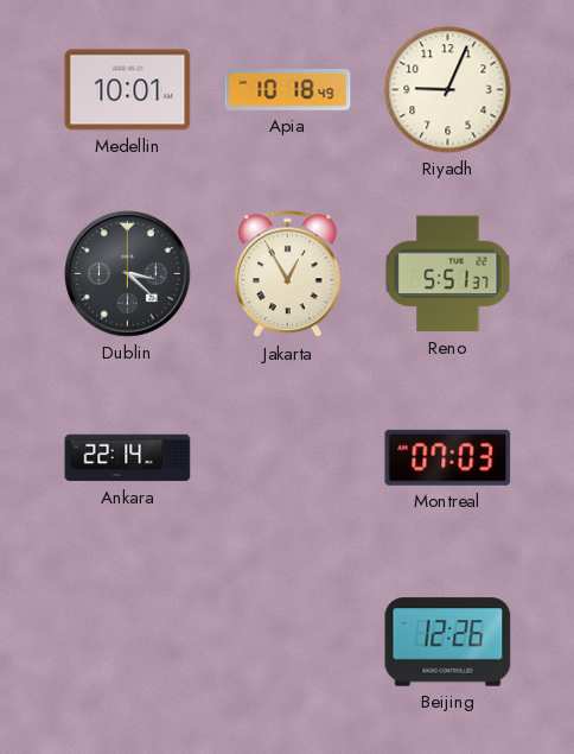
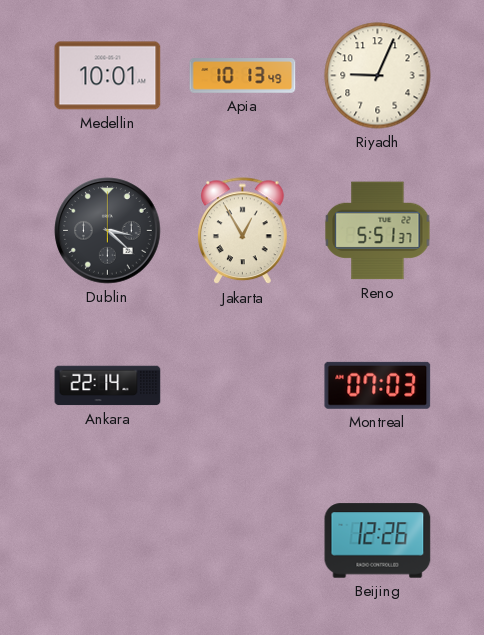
Apia: 10:18 -> 10:13
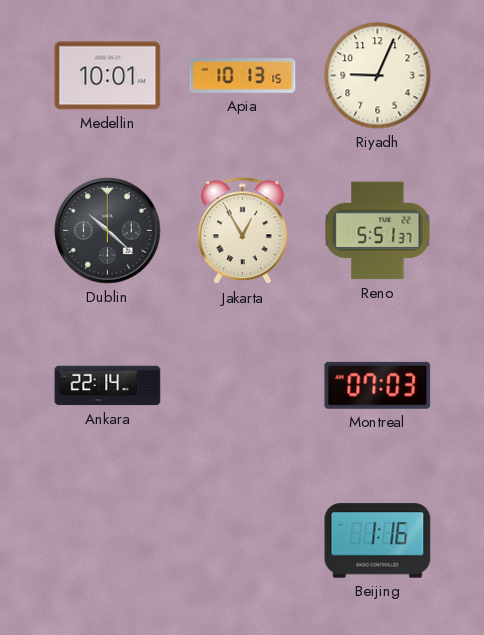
Apia: 10:13:49 -> 10:13:15
Dublin: 3:22 -> 10:22
Beijing: 12:26 -> 1:16
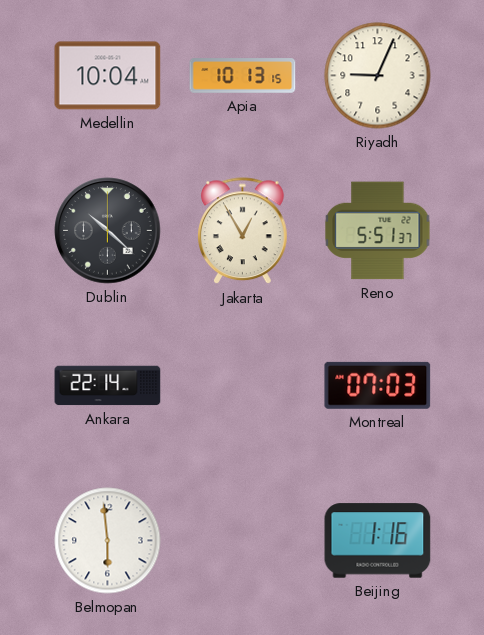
Medellin: 10:01 -> 10:04
Belmopan: none -> 5:59
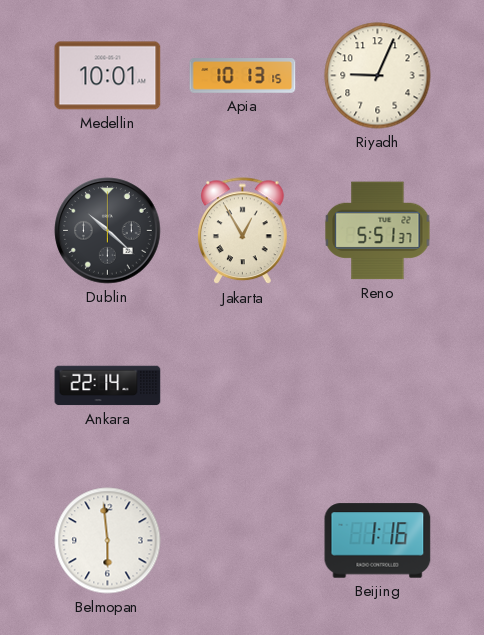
Medellin: 10:04 -> 10:01
Montreal: 07:03 -> none
